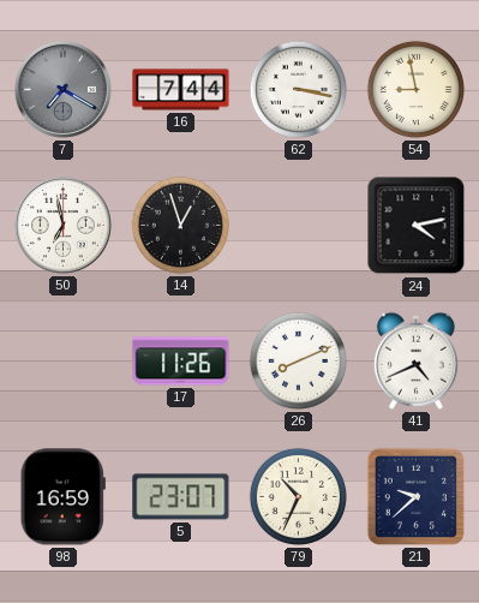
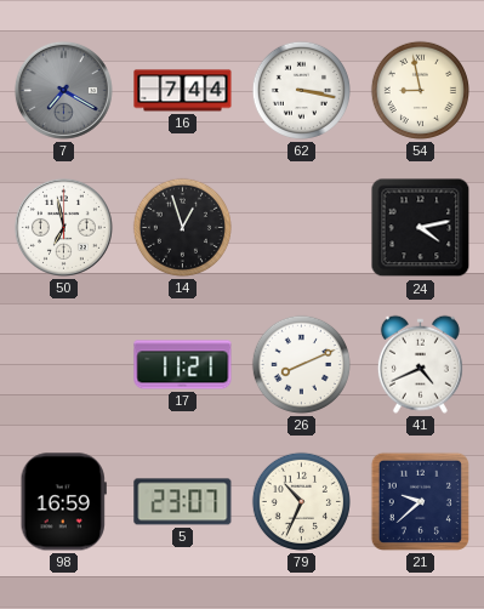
17: 11:26 -> 11:21
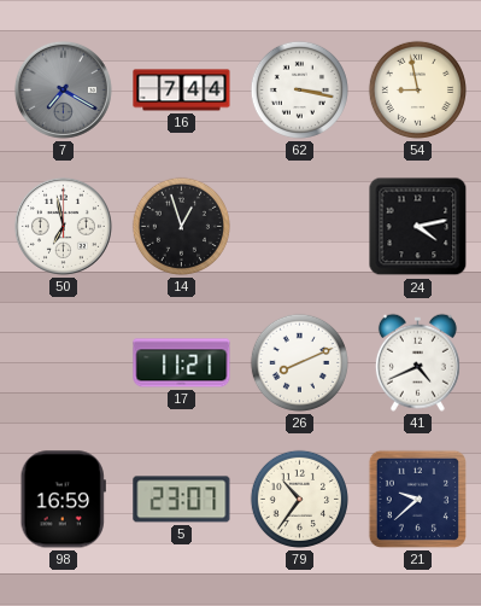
79: 10:34 -> 10:36
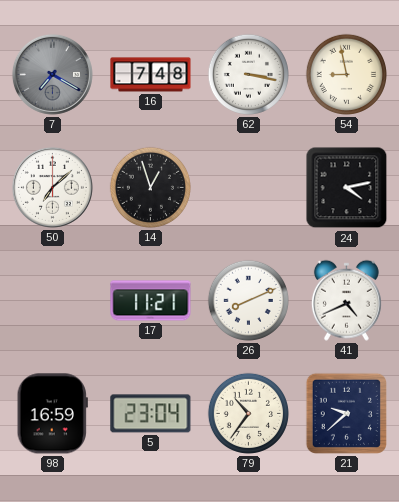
16: 7:44 -> 7:48
50: 6:58 -> 7:08
5: 23:07 -> 23:04
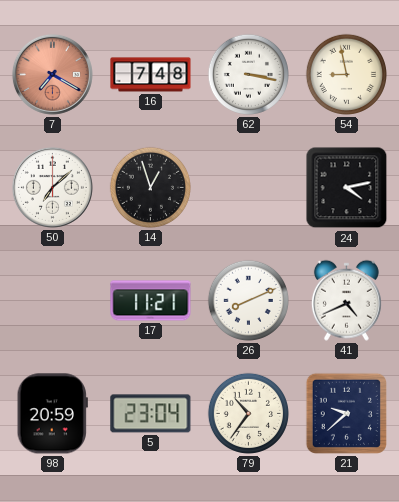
7 dial: grey -> salmon
98: 16:59 -> 20:59
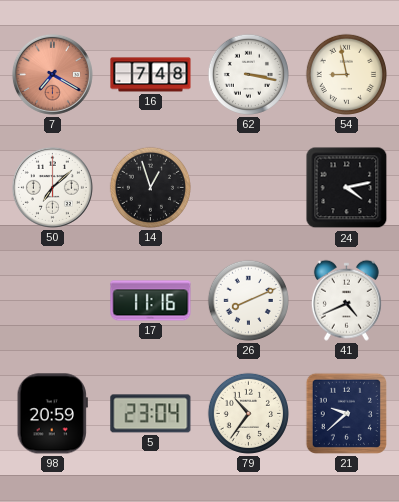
17: 11:21 -> 11:16
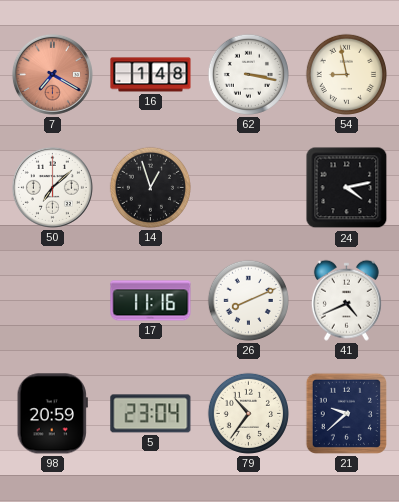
16: 7:48 -> 1:48
